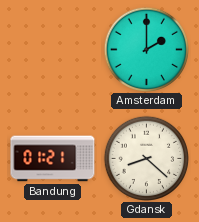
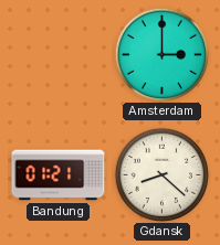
Amsterdam: 2:00 -> 3:00
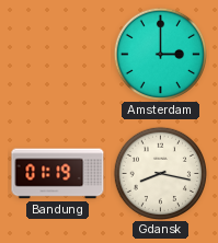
Bandung: 01:21 -> 01:19
Gdansk: 8:22 -> 8:17
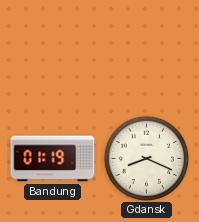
Amsterdam: 3:00 -> none
Gdansk: 8:17 -> 8:19
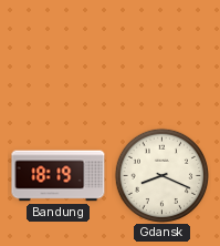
Bandung: 01:19 -> 18:19
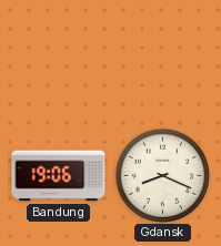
Bandung: 18:19 -> 19:06
